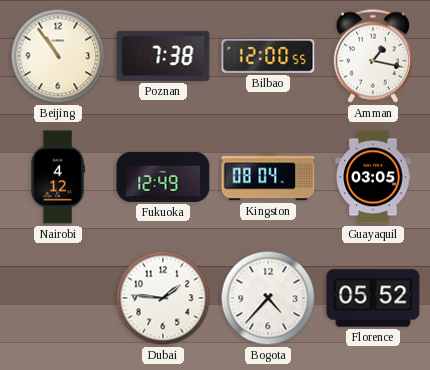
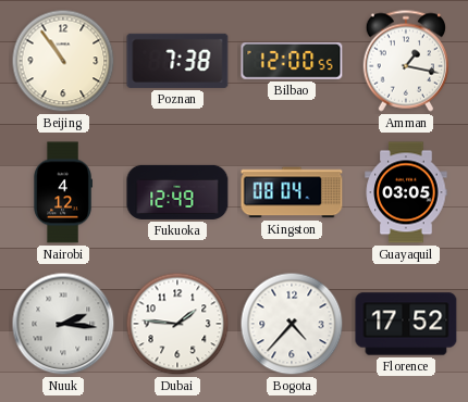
Nuuk: none -> 2:16
Florence: 05:52 -> 17:52
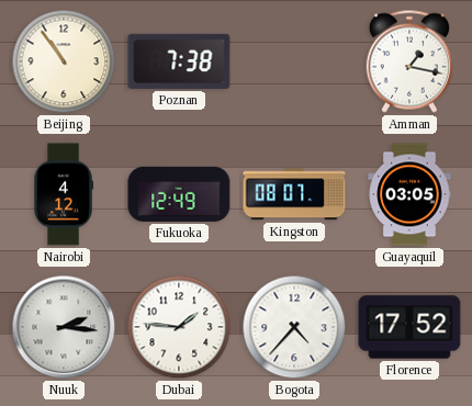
Bilbao: 12:00 -> none
Kingston: 08:04 -> 08:07
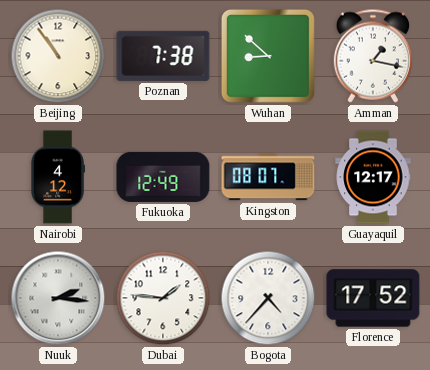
Wuhan: none -> 8:52
Guayaquil: 03:05 -> 12:17
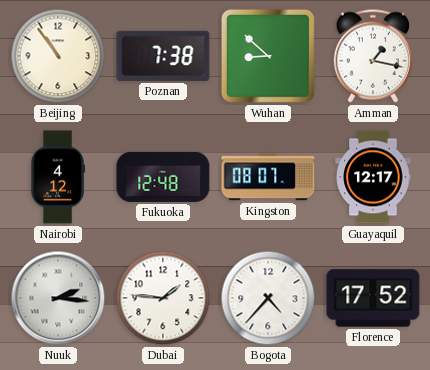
Fukuoka: 12:49 -> 12:48
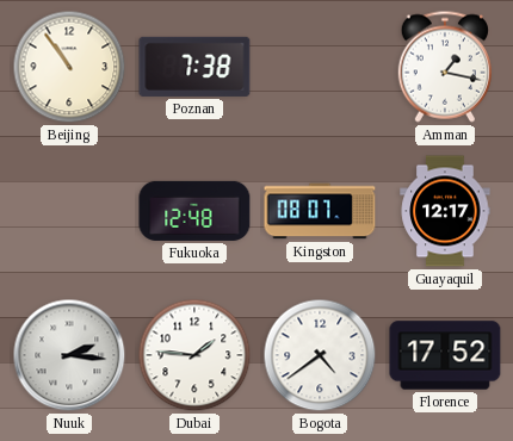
Wuhan: 8:52 -> none
Nairobi: 4:12 -> none
Bogota: 4:37 -> 4:39
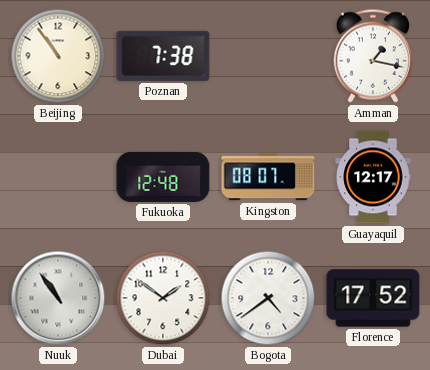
Nuuk: 2:16 -> 10:54
Dubai: 1:46 -> 1:51
